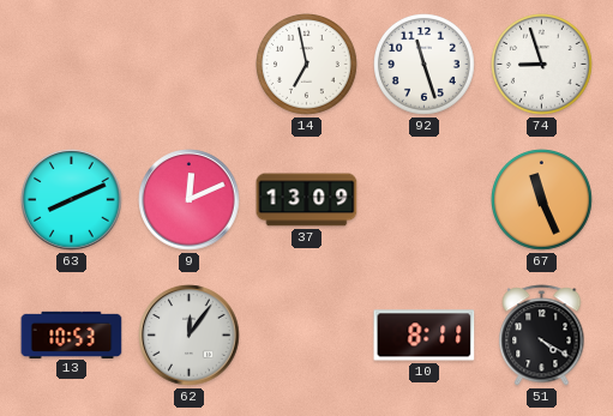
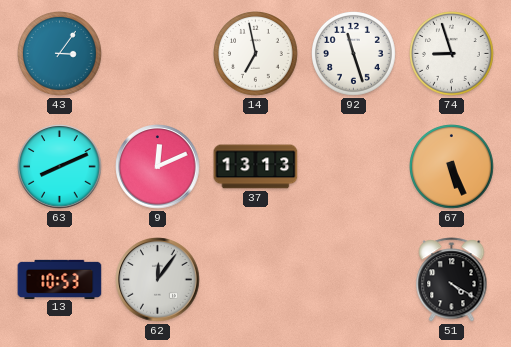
43: none -> 3:06
37: 13:09 -> 13:13
67: 11:26 -> 5:26
10: 8:11 -> none
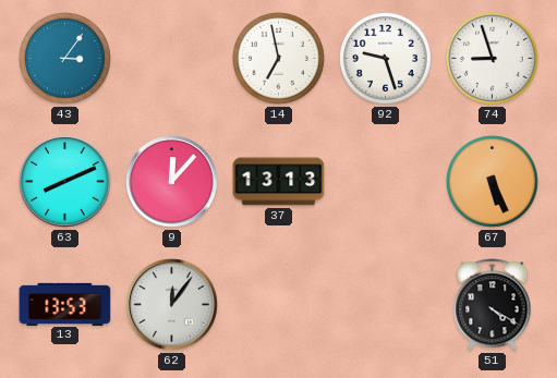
92: 11:27 -> 9:27
9: 12:11 -> 12:07
13: 10:53 -> 13:53
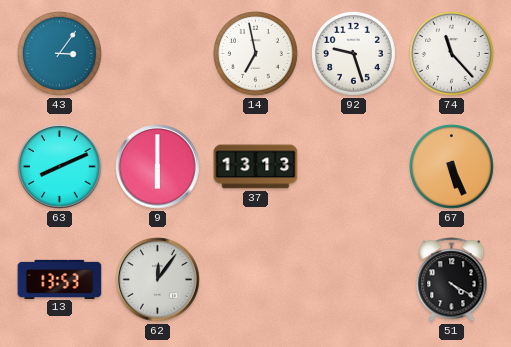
74: 8:57 -> 11:23
9: 12:07 -> 6:00
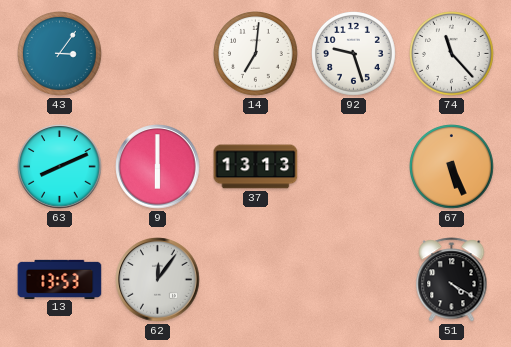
14: 6:58 -> 7:01
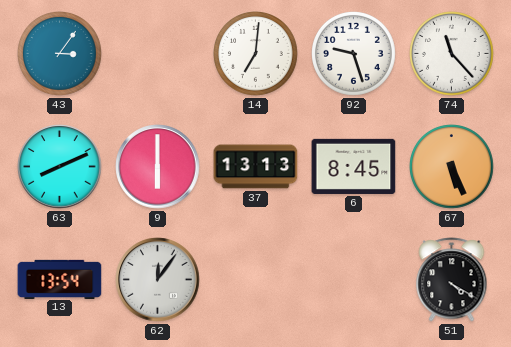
6: none -> 8:45
13: 13:53 -> 13:54
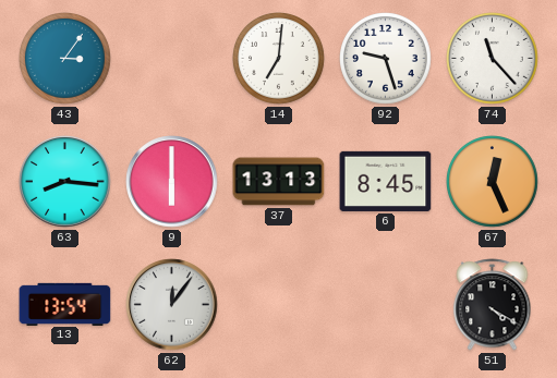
63: 8:11 -> 8:16
67: 5:26 -> 12:26
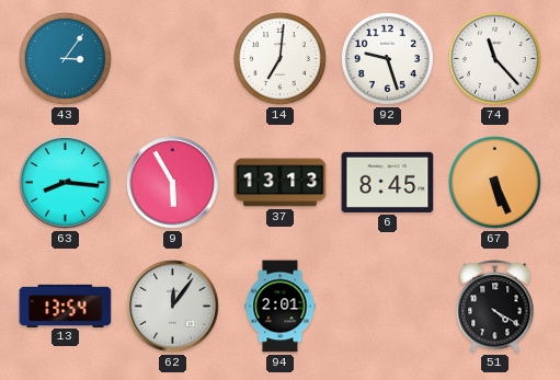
9: 6:00 -> 5:55
67: 12:26 -> 5:26
94: none -> 2:01
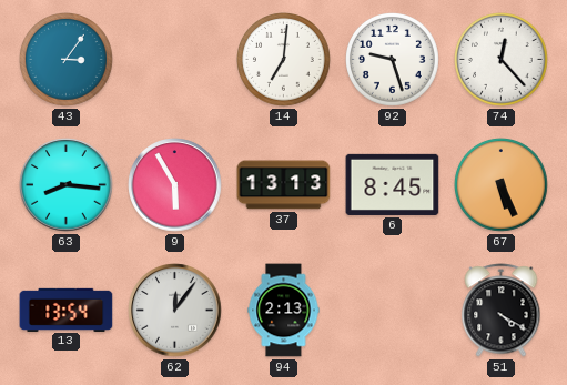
74: 11:23 -> 12:23
94: 2:01 -> 2:13
